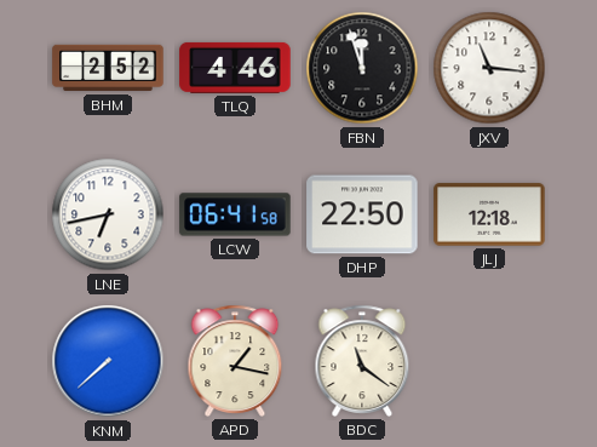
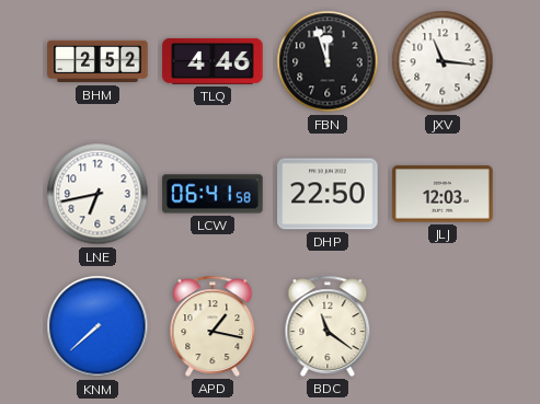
JLJ: 12:18 -> 12:03
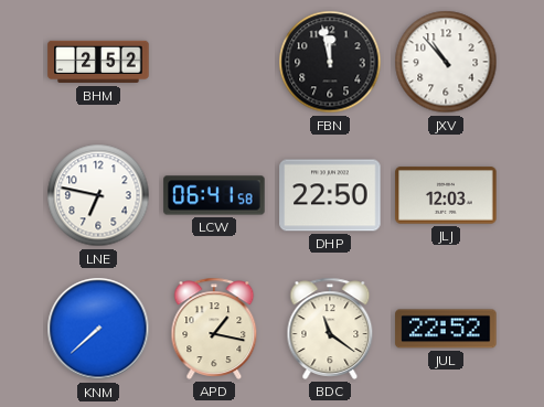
TLQ: 4:46 -> none
FBN: 11:57 -> 11:58
JXV: 11:16 -> 10:53
LNE: 6:43 -> 6:47
JUL: none -> 22:52
